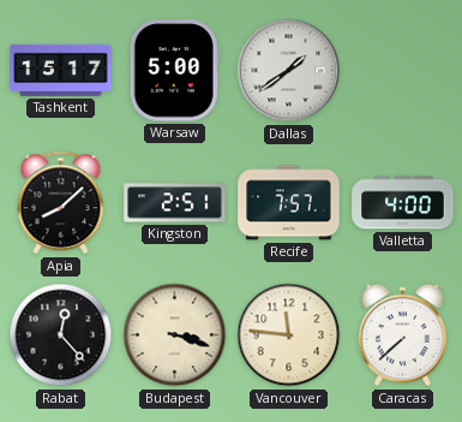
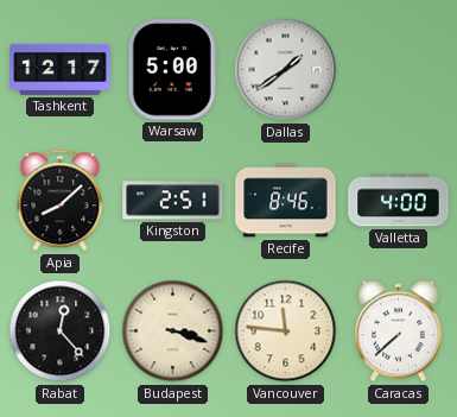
Tashkent: 15:17 -> 12:17
Recife: 7:57 -> 8:46
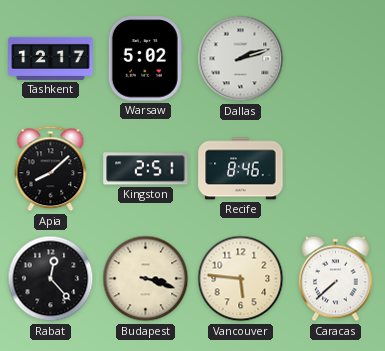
Warsaw: 5:00 -> 5:02
Dallas: 1:39 -> 2:12
Valletta: 4:00 -> none
Vancouver: 11:46 -> 5:46
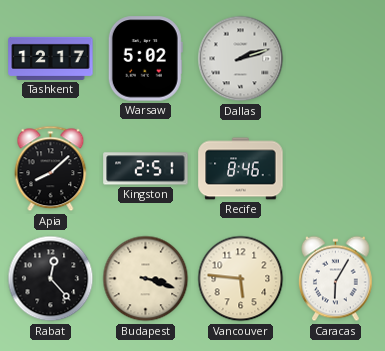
Caracas: 7:38 -> 6:05
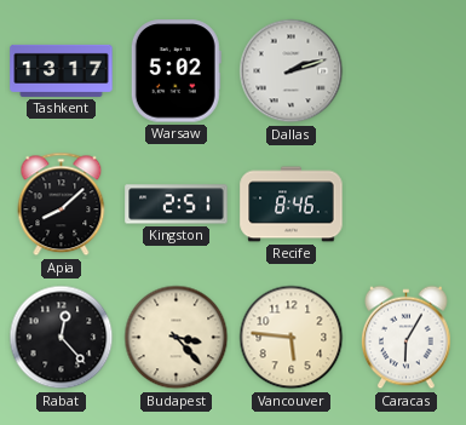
Tashkent: 12:17 -> 13:17
Budapest: 3:18 -> 3:23
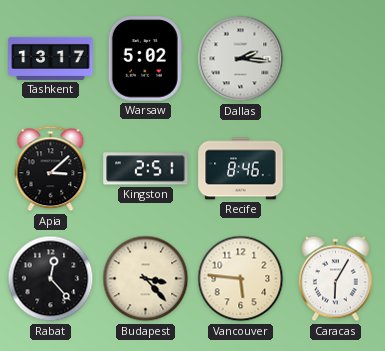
Dallas: 2:12 -> 2:16
Apia: 8:08 -> 3:08
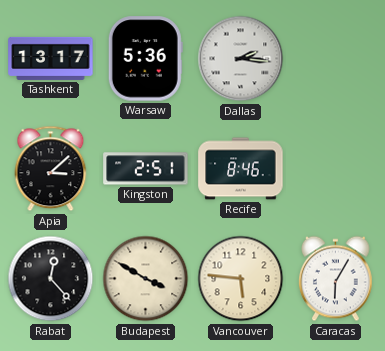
Warsaw: 5:02 -> 5:36
Budapest: 3:23 -> 3:50
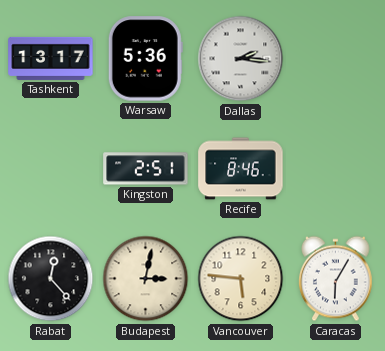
Apia: 3:08 -> none
Budapest: 3:50 -> 3:02
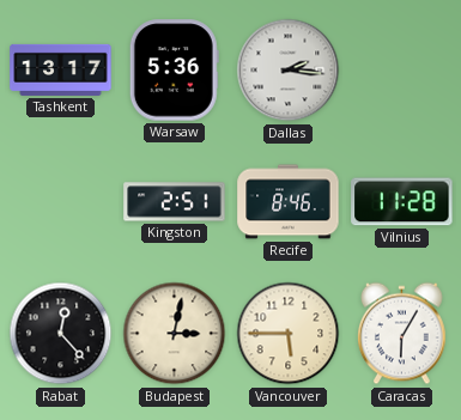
Vilnius: none -> 11:28
Vancouver: 5:46 -> 5:45
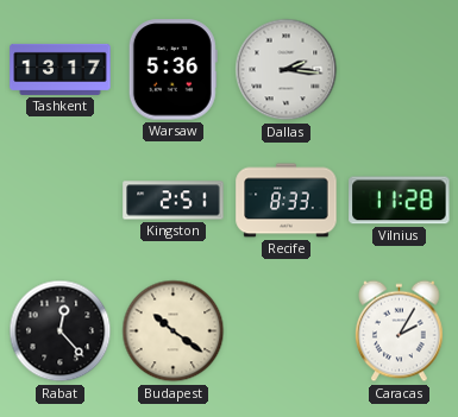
Recife: 8:46 -> 8:33
Budapest: 3:02 -> 10:21
Vancouver: 5:45 -> none
Caracas: 6:05 -> 2:05
